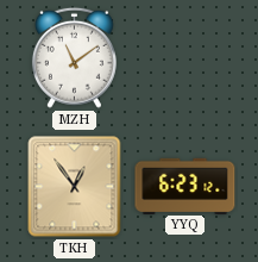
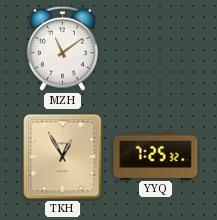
TKH: 12:54 -> 12:55
YYQ: 6:23 -> 7:25
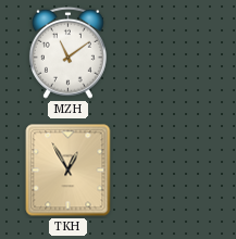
YYQ: 7:25 -> none
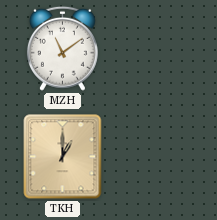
TKH: 12:55 -> 1:00
